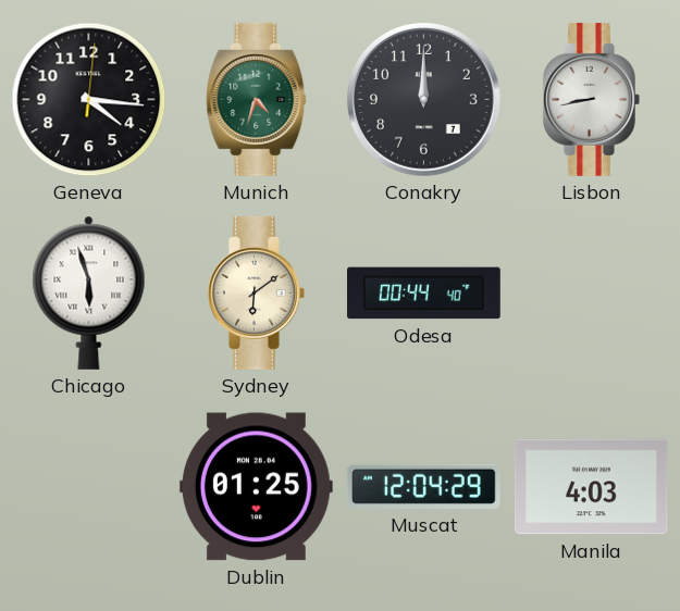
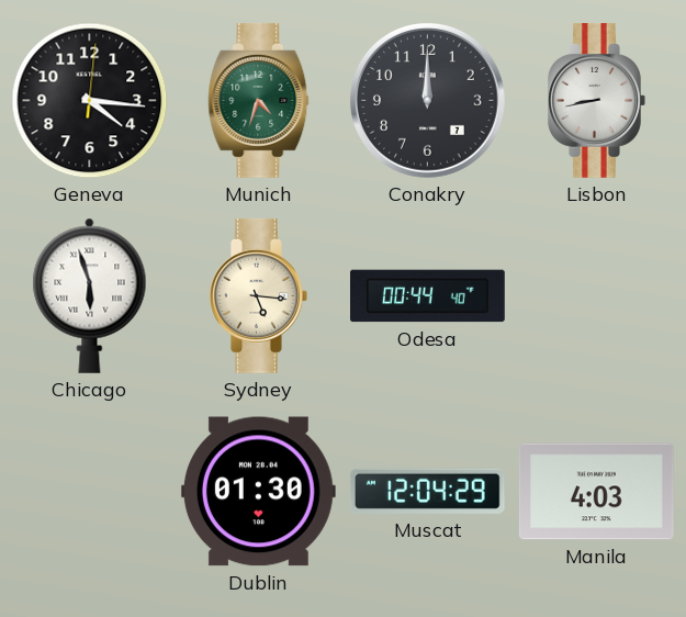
Sydney: 6:09 -> 5:16
Dublin: 01:25 -> 01:30
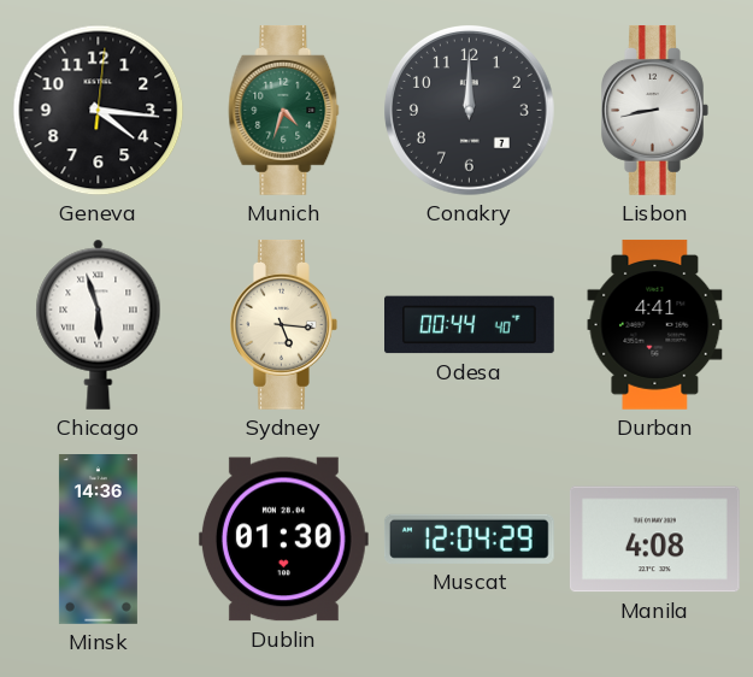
Durban: none -> 4:41
Minsk: none -> 14:36
Manila: 4:03 -> 4:08
